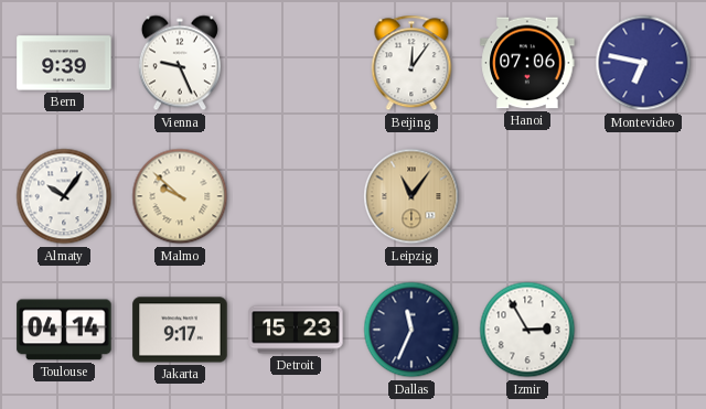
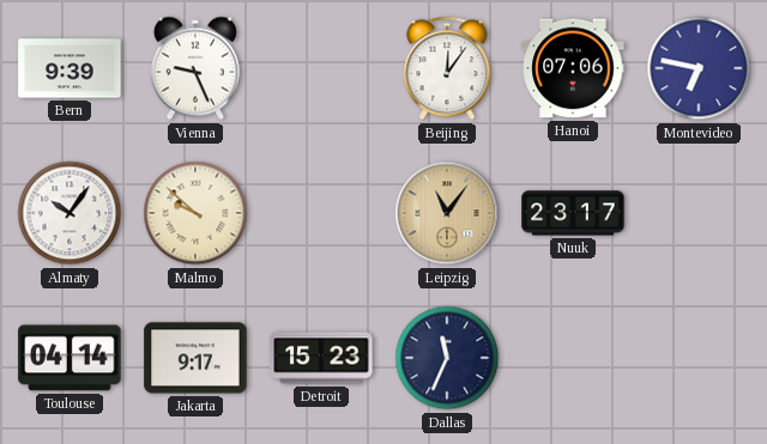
Nuuk: none -> 23:17
Izmir: 2:55 -> none
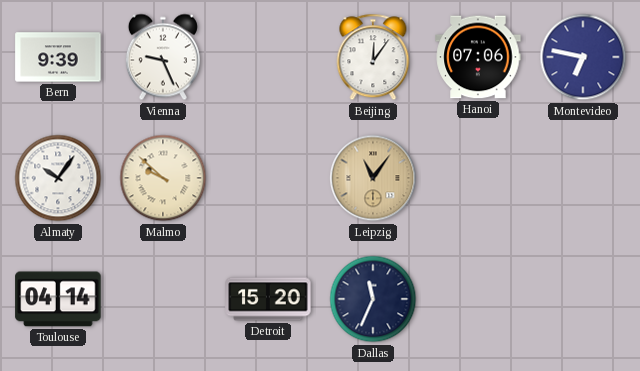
Nuuk: 23:17 -> none
Jakarta: 9:17 -> none
Detroit: 15:23 -> 15:20
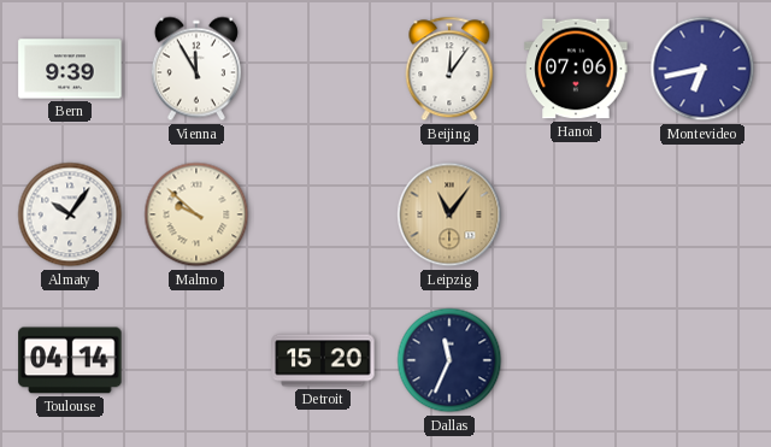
Vienna: 9:26 -> 11:55
Montevideo: 6:47 -> 6:43
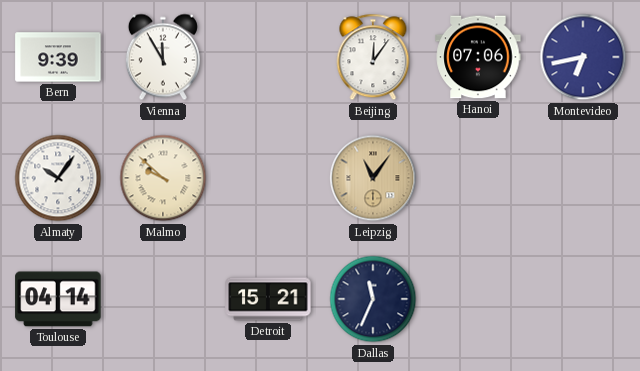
Detroit: 15:20 -> 15:21
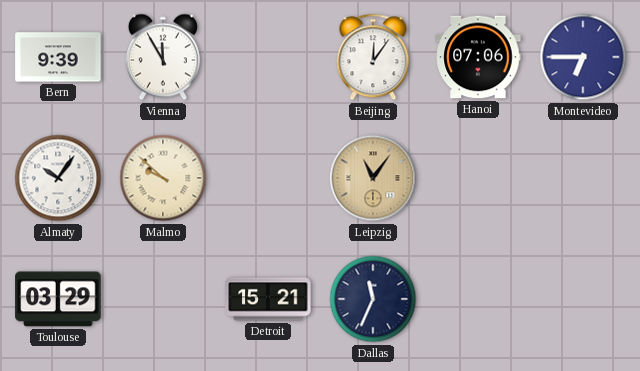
Montevideo: 6:43 -> 6:45
Toulouse: 04:14 -> 03:29
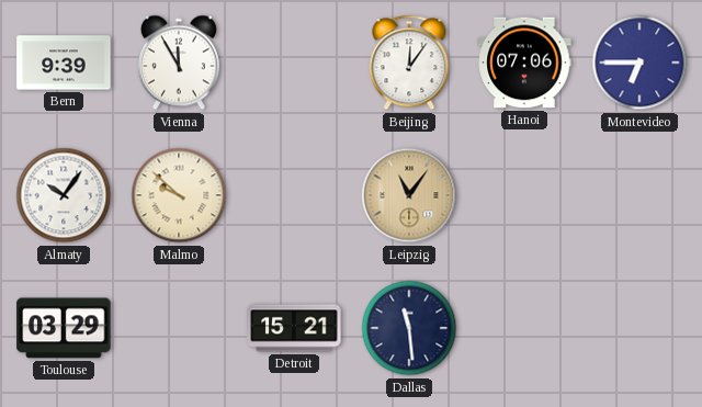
Dallas: 11:34 -> 11:29
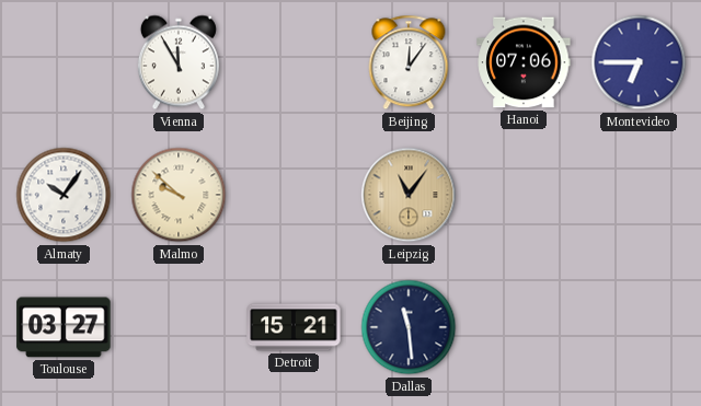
Bern: 9:39 -> none
Toulouse: 03:29 -> 03:27
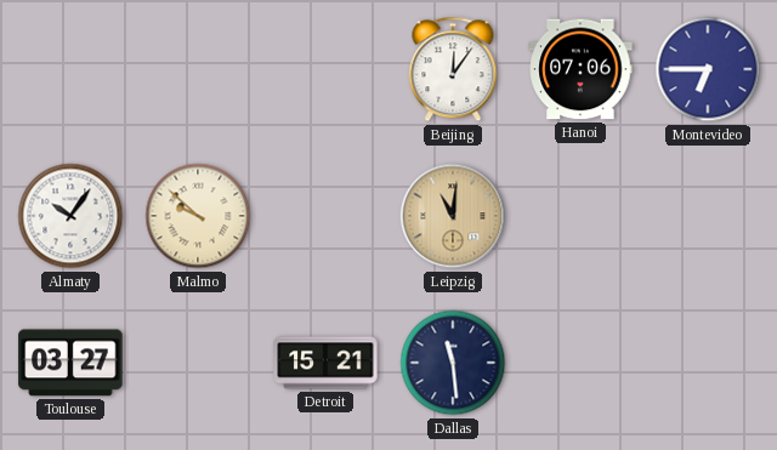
Vienna: 11:55 -> none
Leipzig: 11:06 -> 11:01
